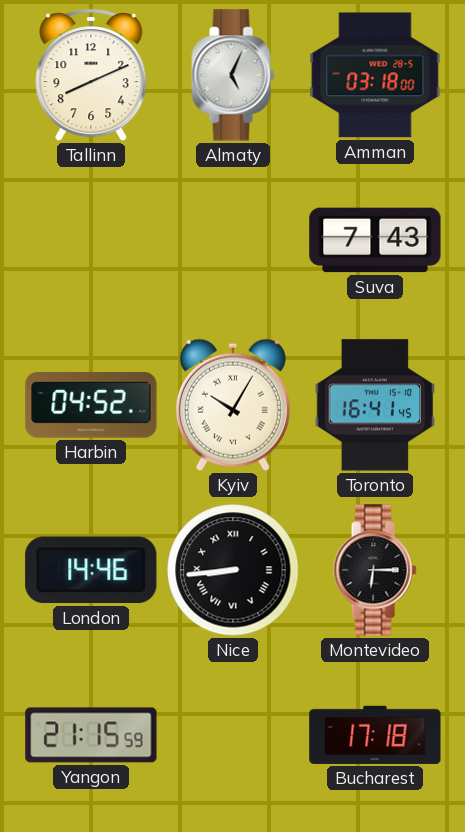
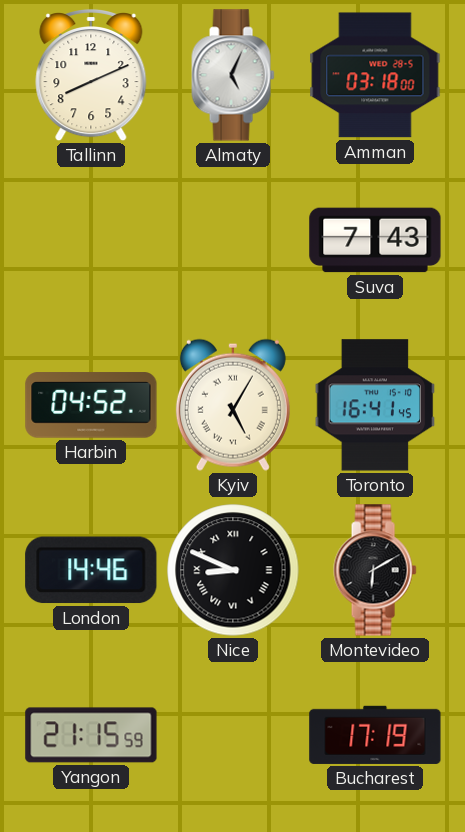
Kyiv: 10:05 -> 5:05
Nice: 8:44 -> 8:49
Montevideo: 6:15 -> 6:10
Bucharest: 17:18 -> 17:19
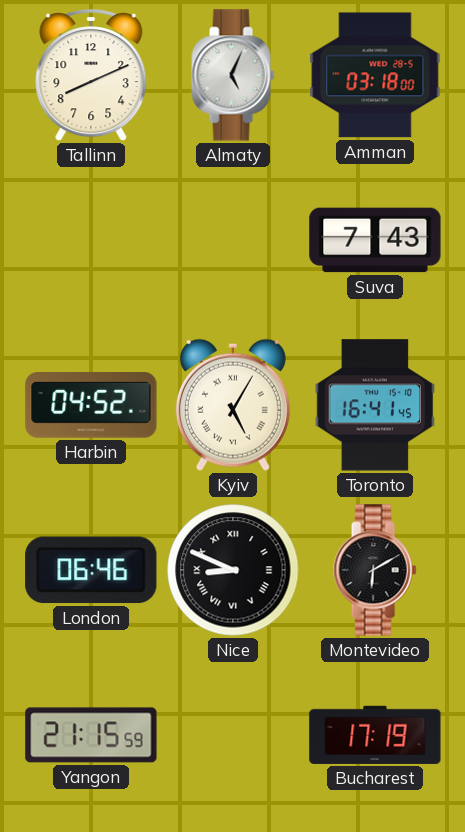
London: 14:46 -> 06:46
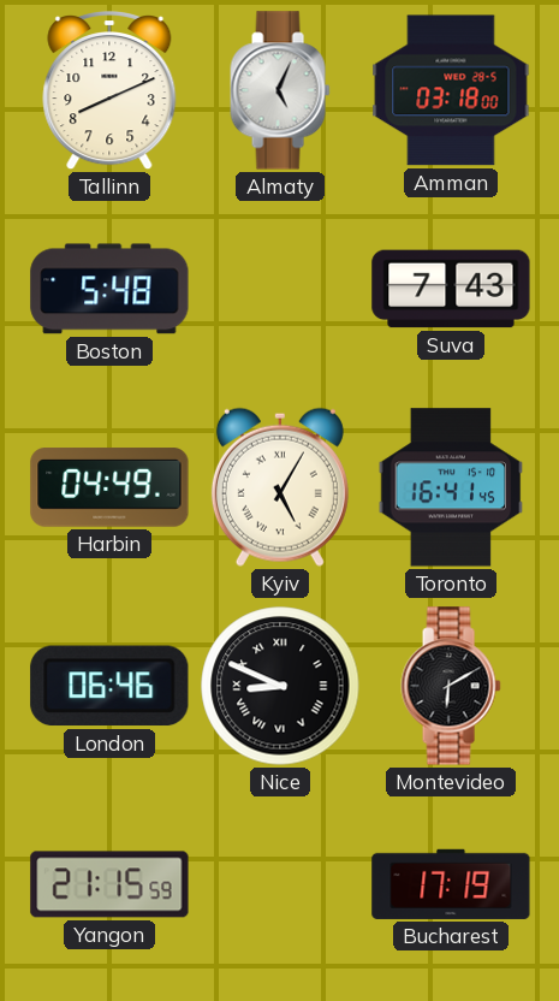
Boston: none -> 5:48
Harbin: 04:52 -> 04:49
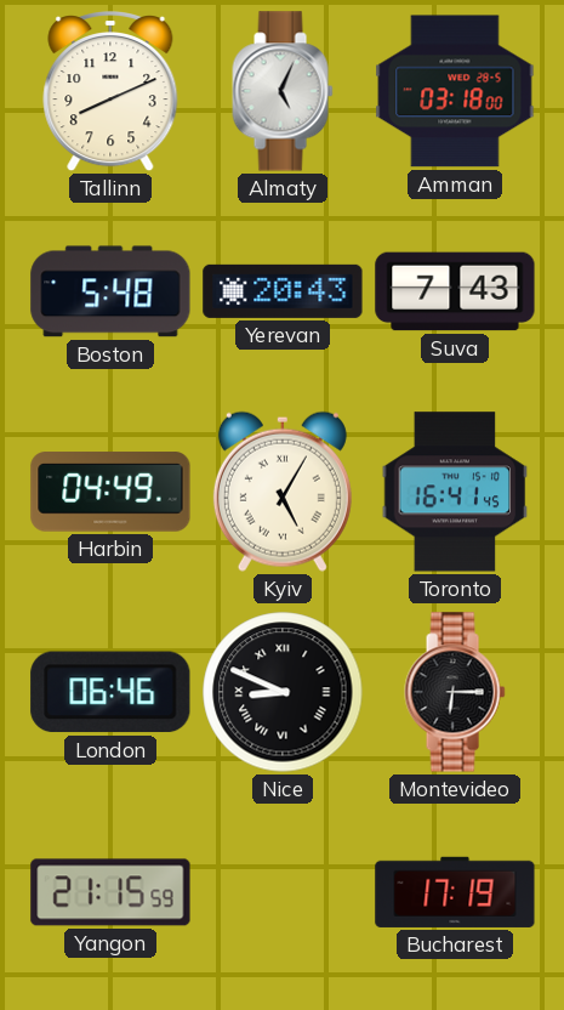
Yerevan: none -> 20:43
Montevideo: 6:10 -> 6:15
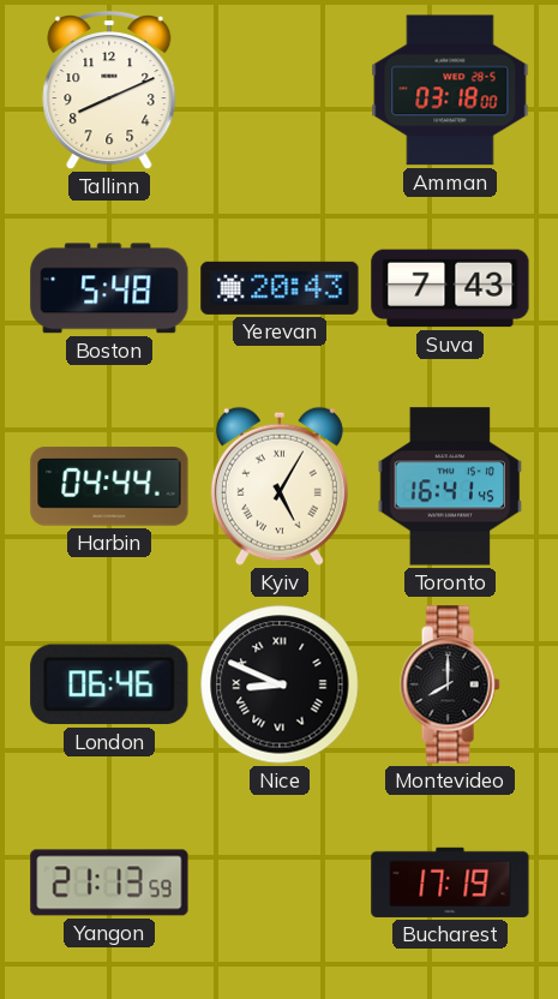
Almaty: 5:04 -> none
Harbin: 04:49 -> 04:44
Montevideo: 6:15 -> 8:00
Yangon: 21:15 -> 21:13
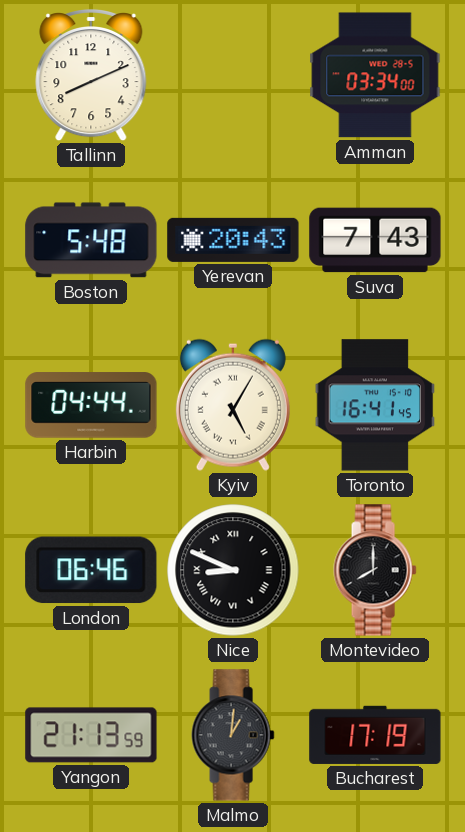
Amman: 03:18 -> 03:34
Malmo: none -> 1:01
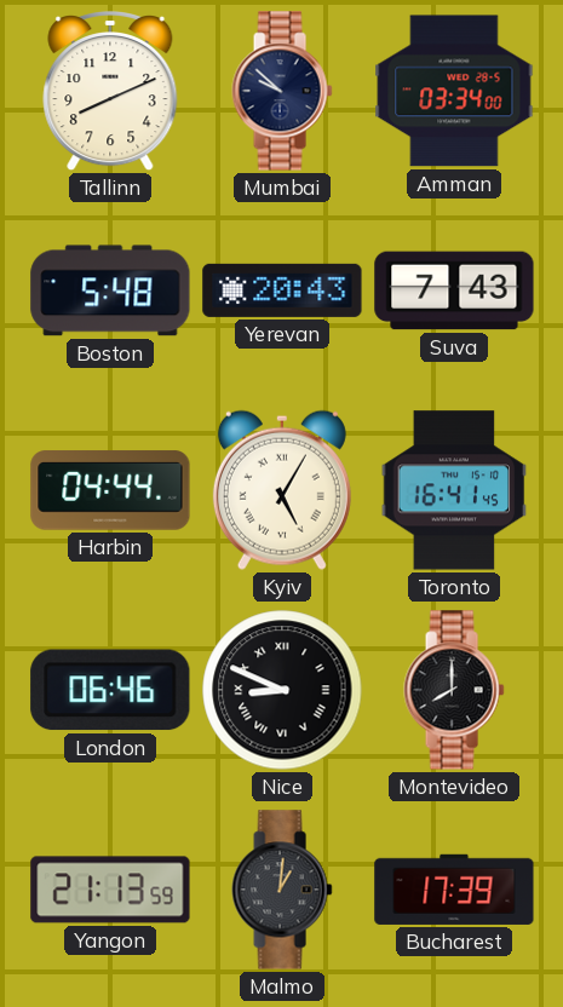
Mumbai: none -> 9:52
Bucharest: 17:19 -> 17:39
